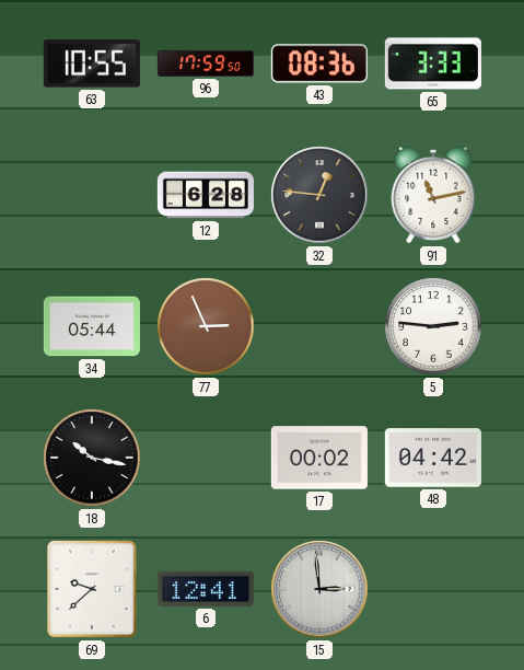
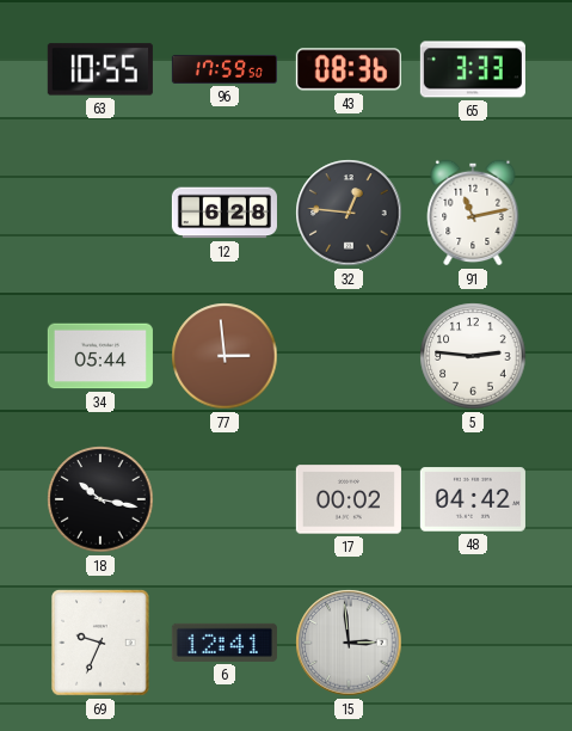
77: 2:56 -> 2:59
69: 9:38 -> 9:34
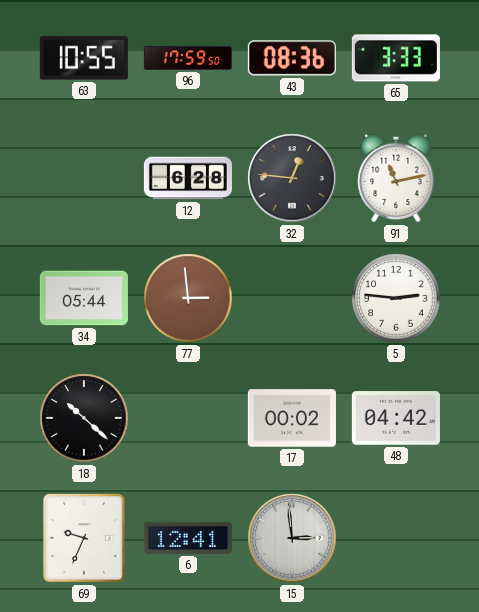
18: 10:17 -> 10:22
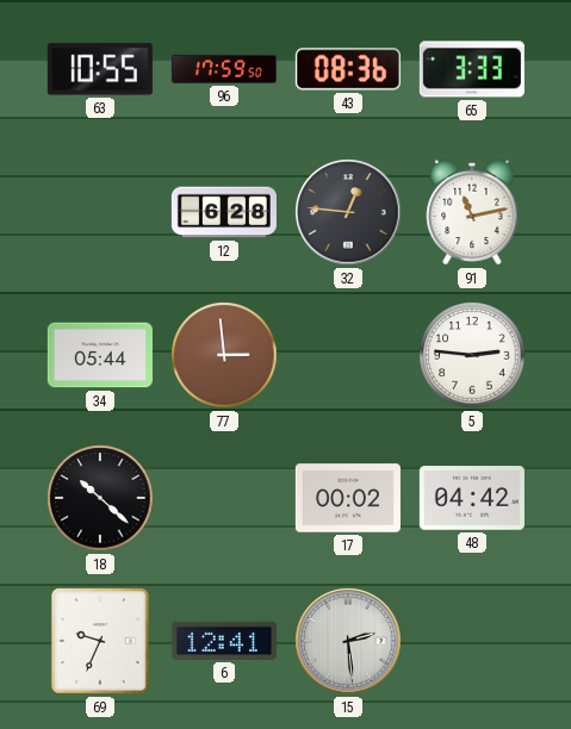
15: 2:59 -> 2:29
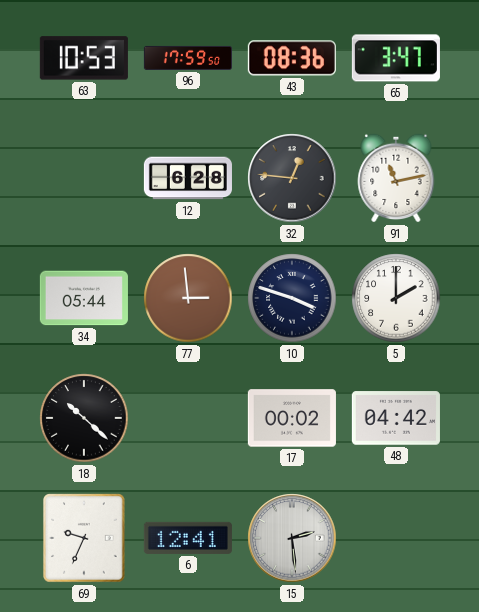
63: 10:55 -> 10:53
65: 3:33 -> 3:47
10: none -> 3:48
5: 2:46 -> 2:00
